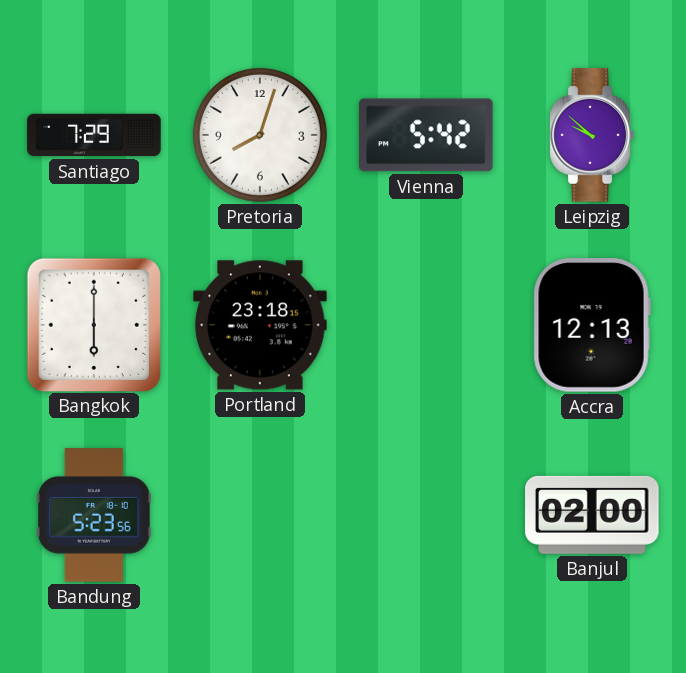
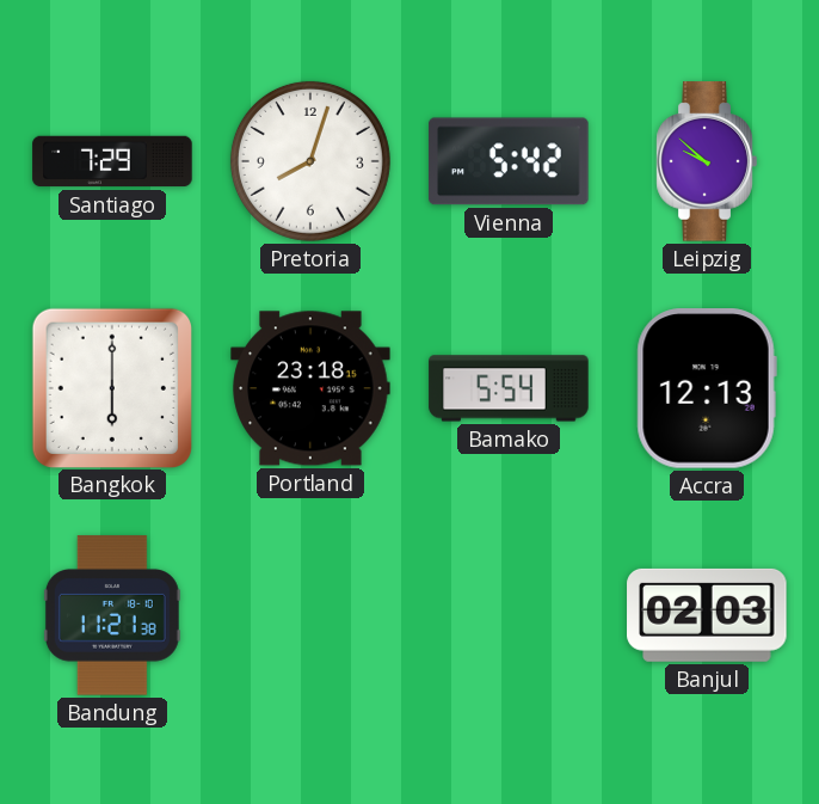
Bamako: none -> 5:54
Bandung: 5:23 -> 11:21
Banjul: 02:00 -> 02:03
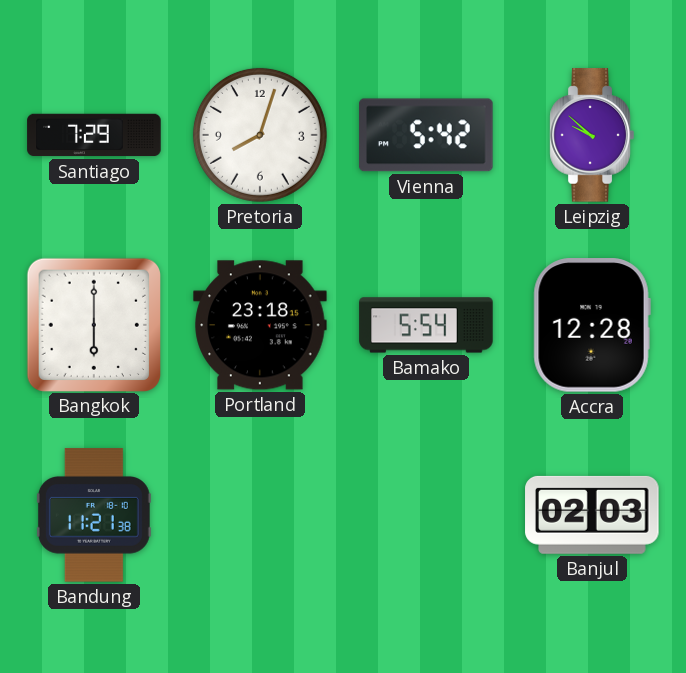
Accra: 12:13 -> 12:28
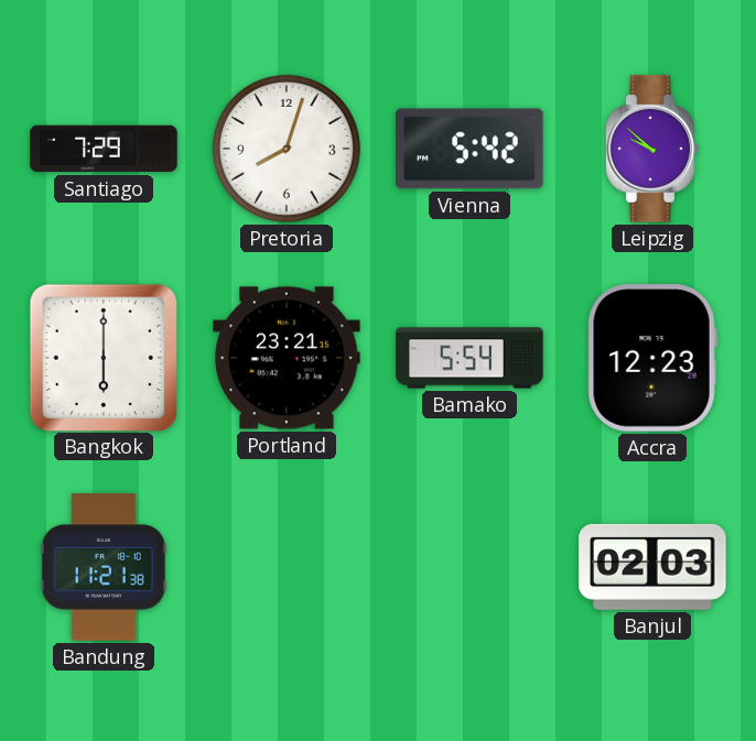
Portland: 23:18 -> 23:21
Accra: 12:28 -> 12:23
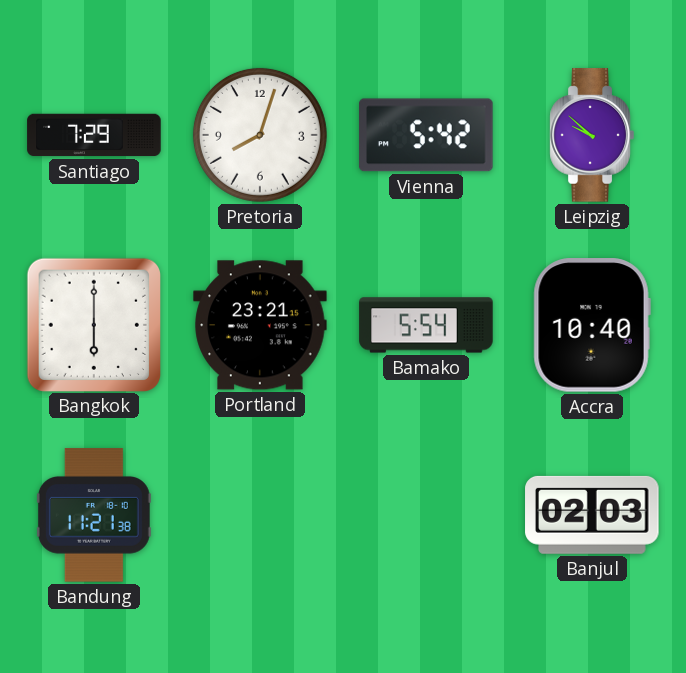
Accra: 12:23 -> 10:40
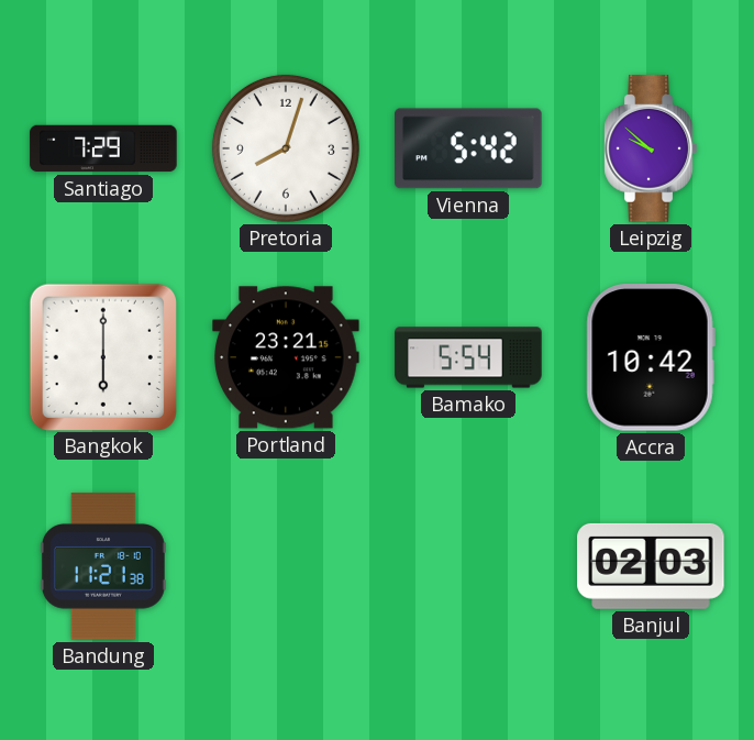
Accra: 10:40 -> 10:42
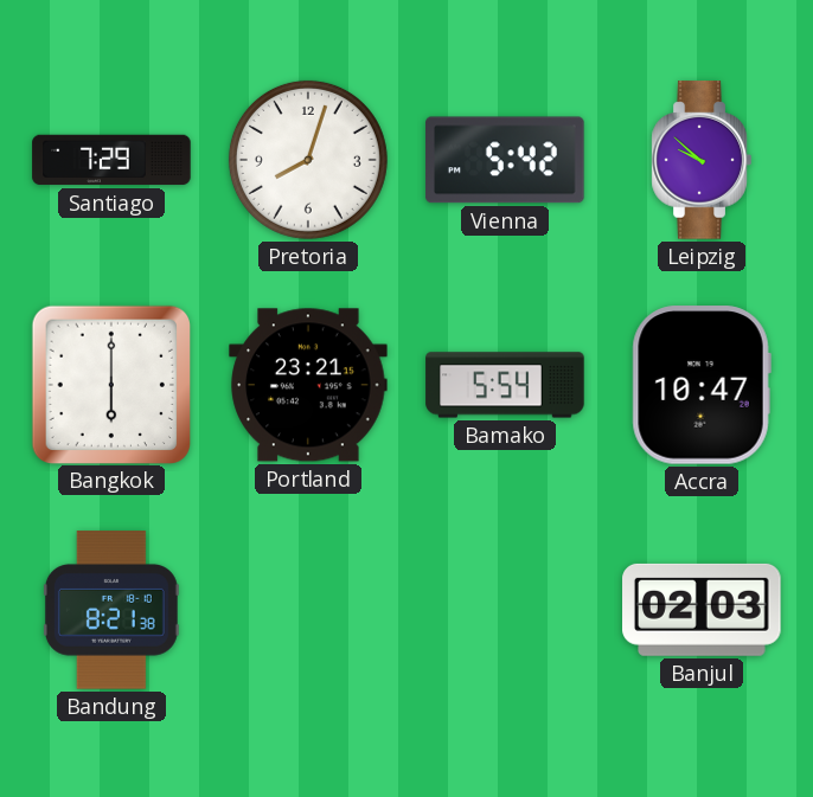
Accra: 10:42 -> 10:47
Bandung: 11:21 -> 8:21
